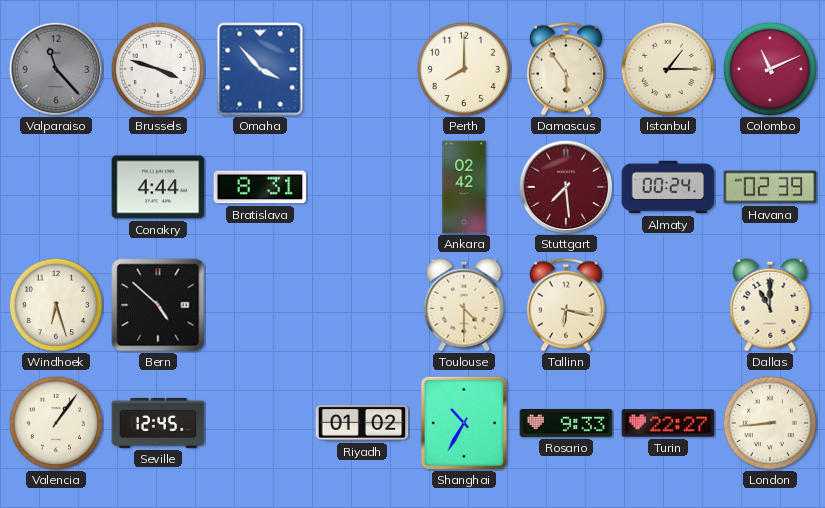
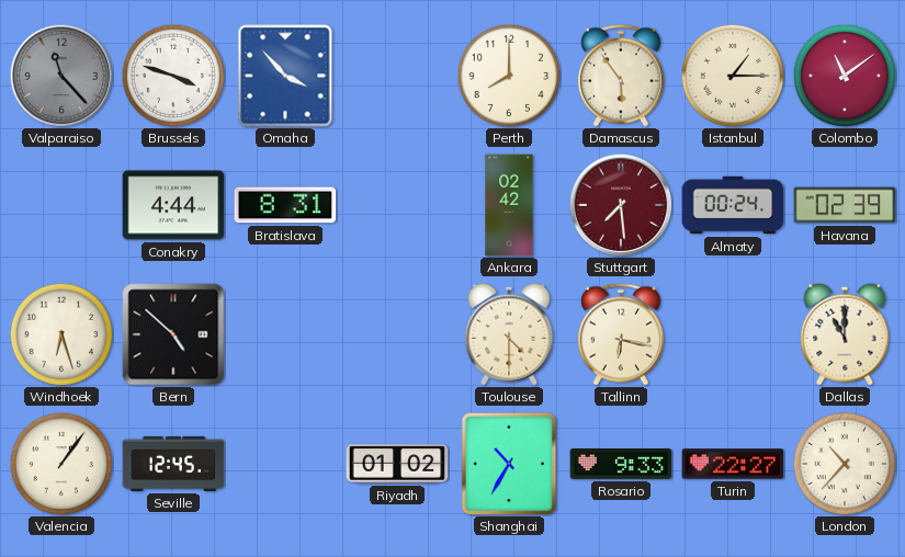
Colombo: 11:11 -> 11:09
London: 8:44 -> 10:37
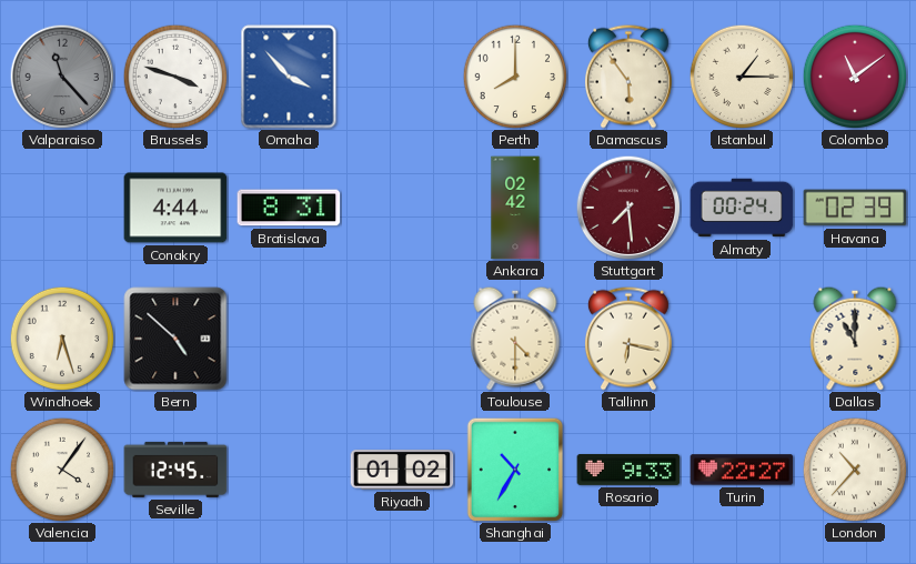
Valencia: 1:06 -> 4:06
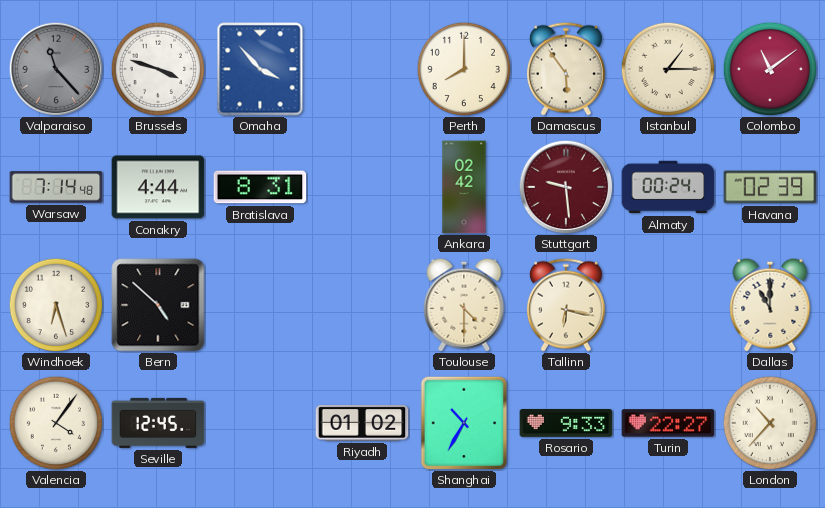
Warsaw: none -> 7:14
Stuttgart: 7:29 -> 9:29
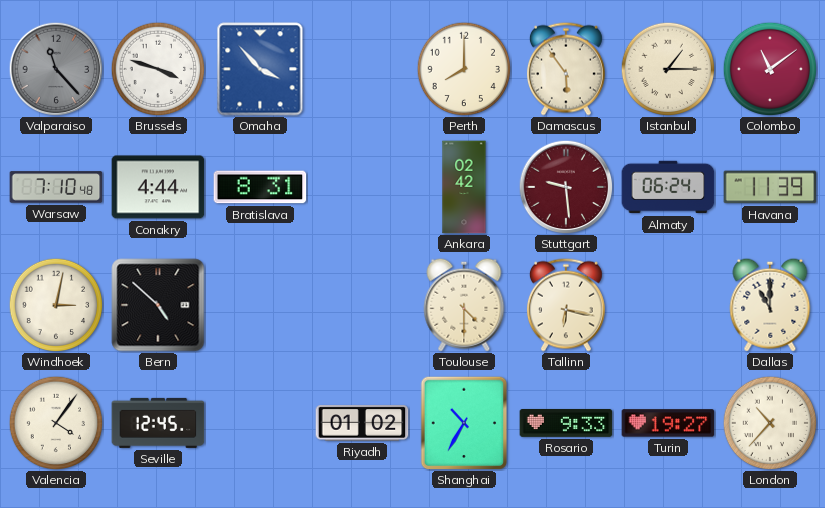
Warsaw: 7:14 -> 7:10
Almaty: 00:24 -> 06:24
Havana: 02:39 -> 11:39
Windhoek: 6:27 -> 3:02
Turin: 22:27 -> 19:27
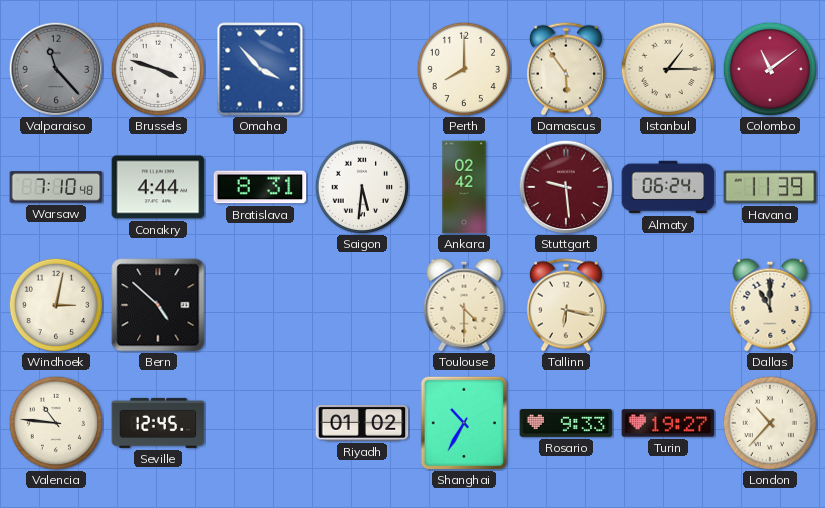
Saigon: none -> 5:31
Valencia: 4:06 -> 10:46
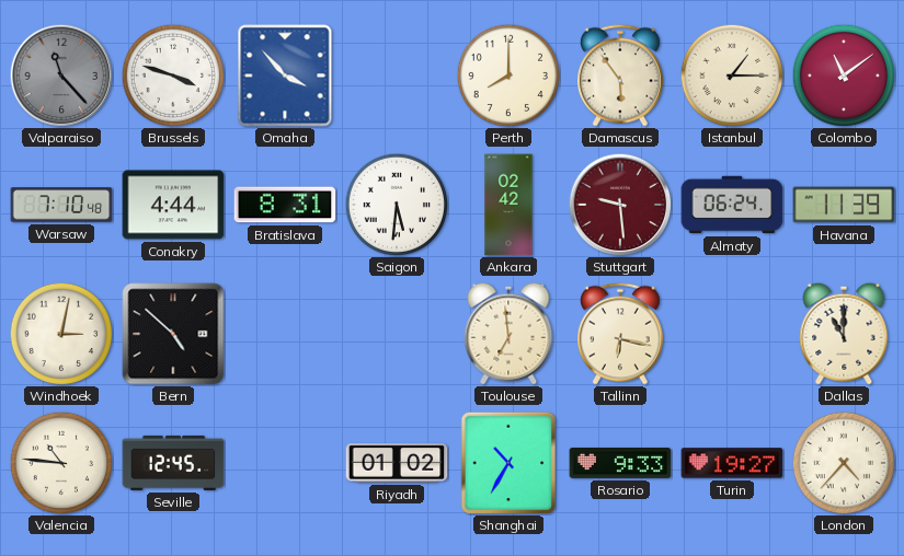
Toulouse: 4:30 -> 6:59
London: 10:37 -> 4:37
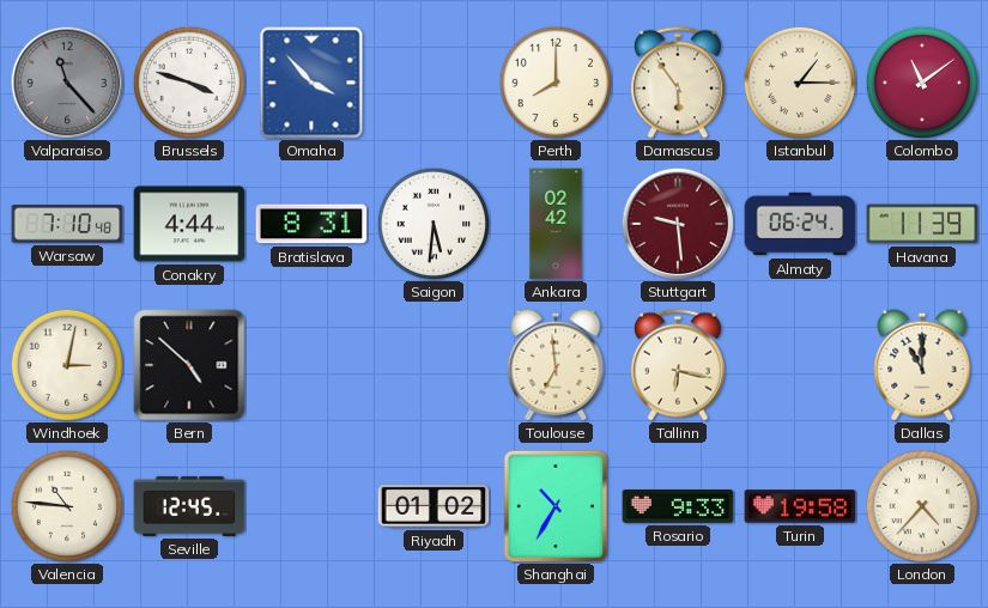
Turin: 19:27 -> 19:58
